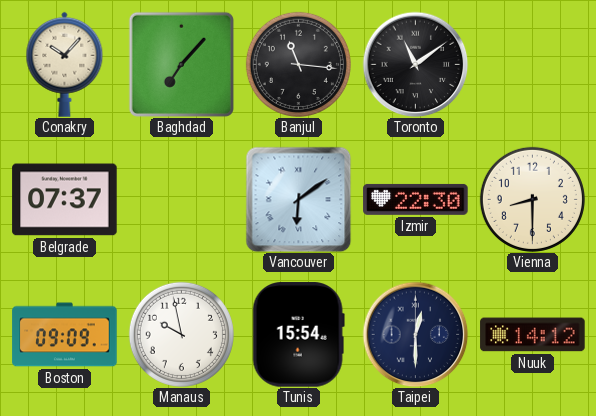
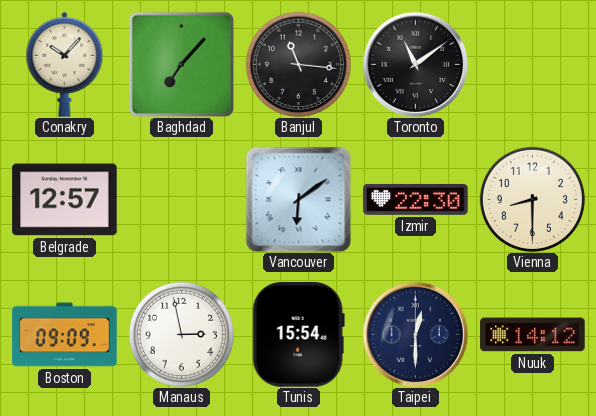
Belgrade: 07:37 -> 12:57
Manaus: 9:58 -> 2:58
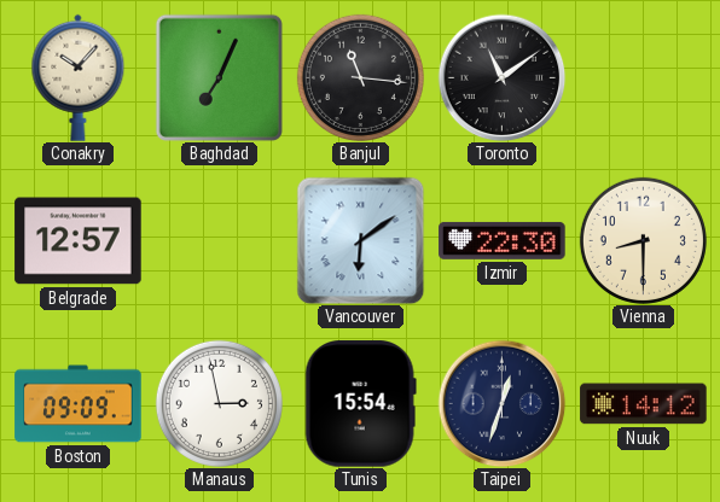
Baghdad: 7:07 -> 7:04
Taipei: 12:30 -> 12:33
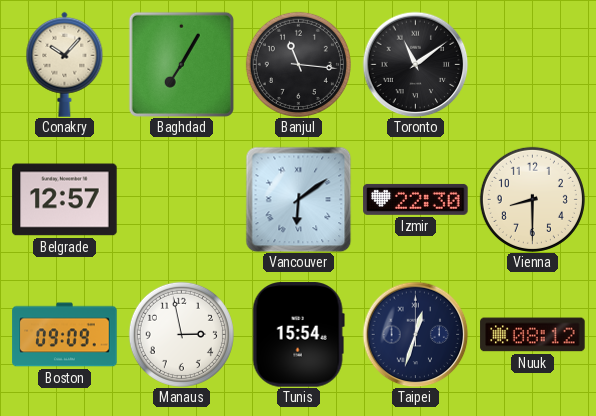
Baghdad: 7:04 -> 7:05
Nuuk: 14:12 -> 08:12
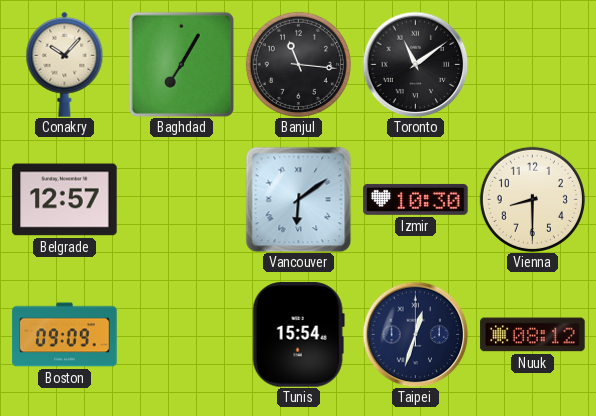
Izmir: 22:30 -> 10:30
Manaus: 2:58 -> none
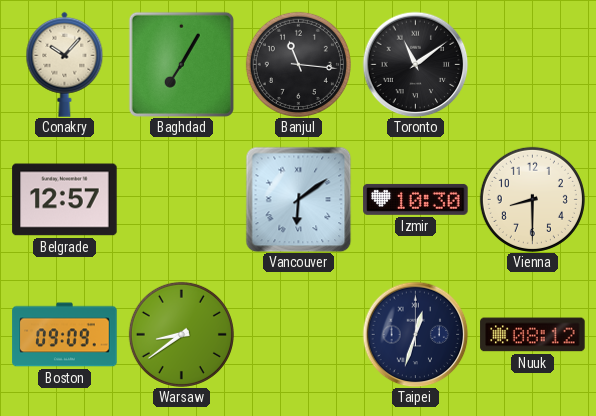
Warsaw: none -> 8:39
Tunis: 15:54 -> none
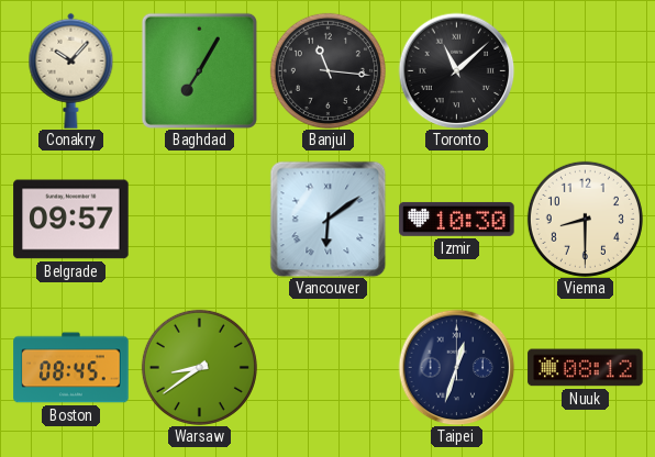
Toronto: 11:09 -> 11:08
Belgrade: 12:57 -> 09:57
Boston: 09:09 -> 08:45
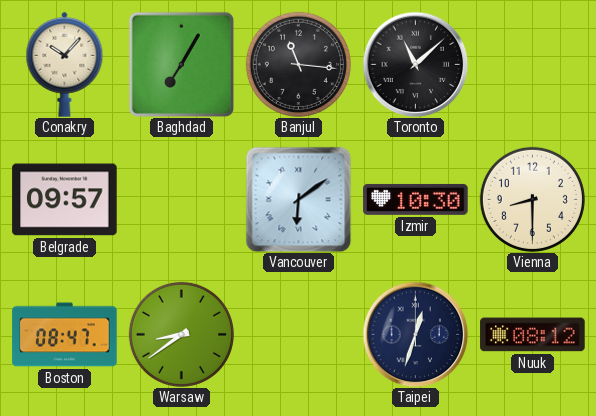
Boston: 08:45 -> 08:47
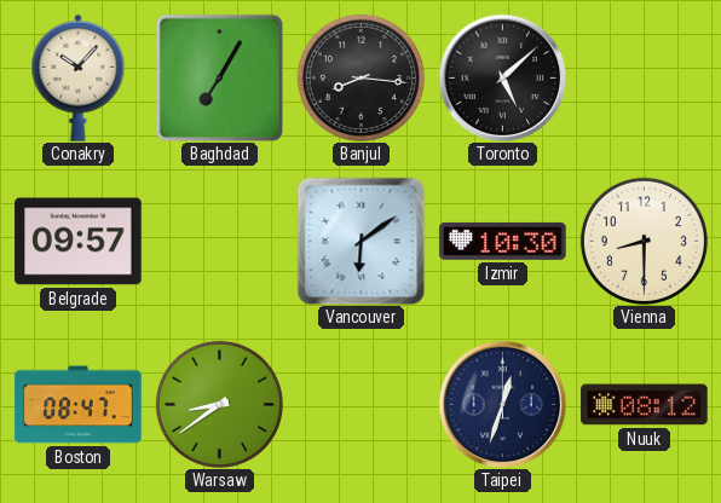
Banjul: 11:16 -> 8:16
Toronto: 11:08 -> 5:08
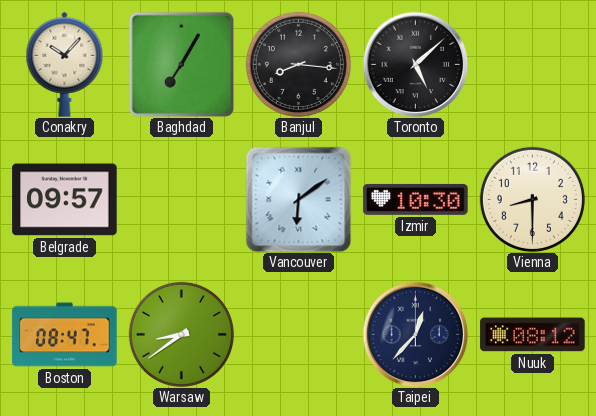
Taipei: 12:33 -> 12:37
